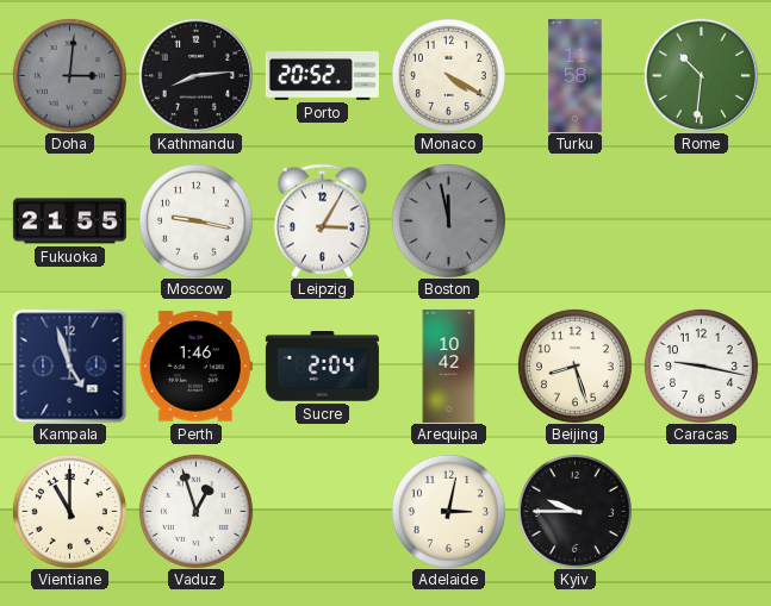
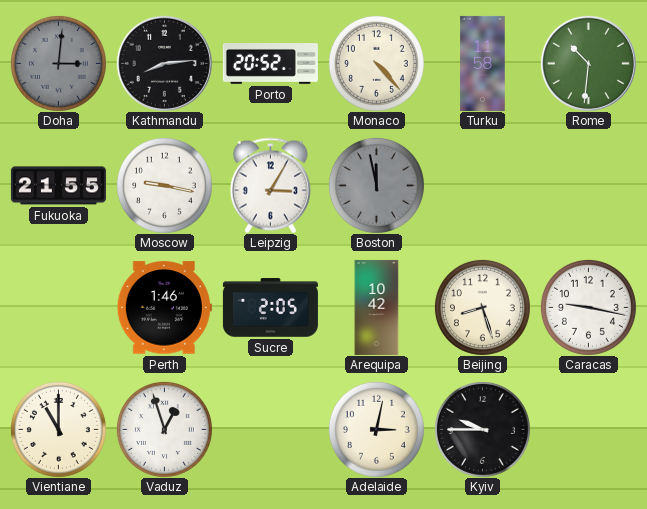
Monaco: 4:20 -> 4:23
Kampala: 4:57 -> none
Sucre: 2:04 -> 2:05
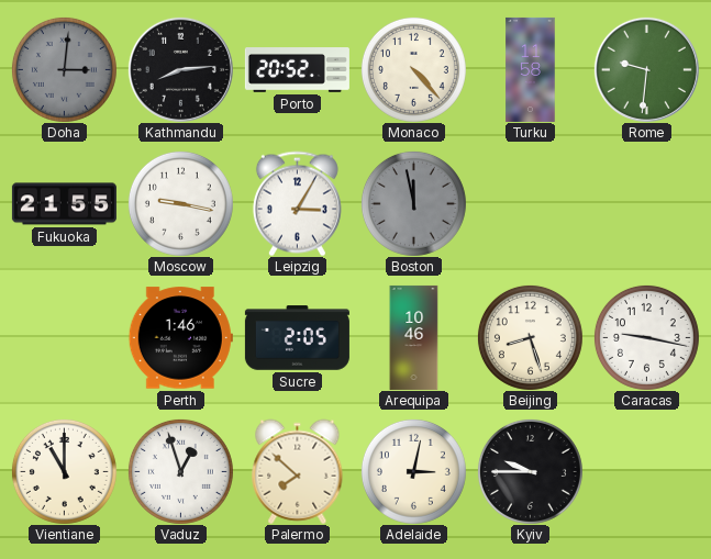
Rome: 10:31 -> 9:31
Arequipa: 10:42 -> 10:46
Palermo: none -> 7:52
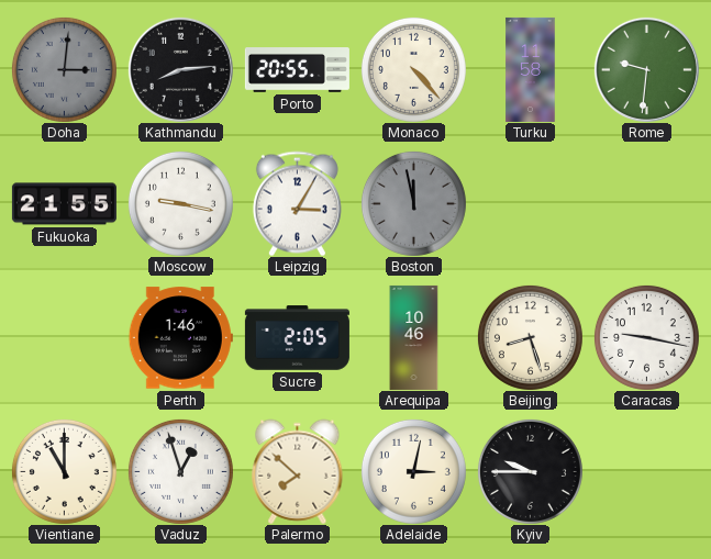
Porto: 20:52 -> 20:55
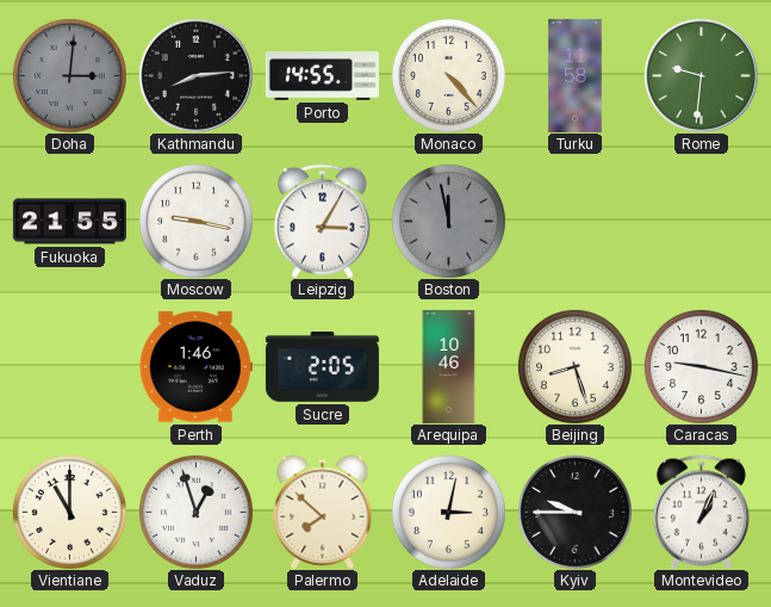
Porto: 20:55 -> 14:55
Montevideo: none -> 1:04
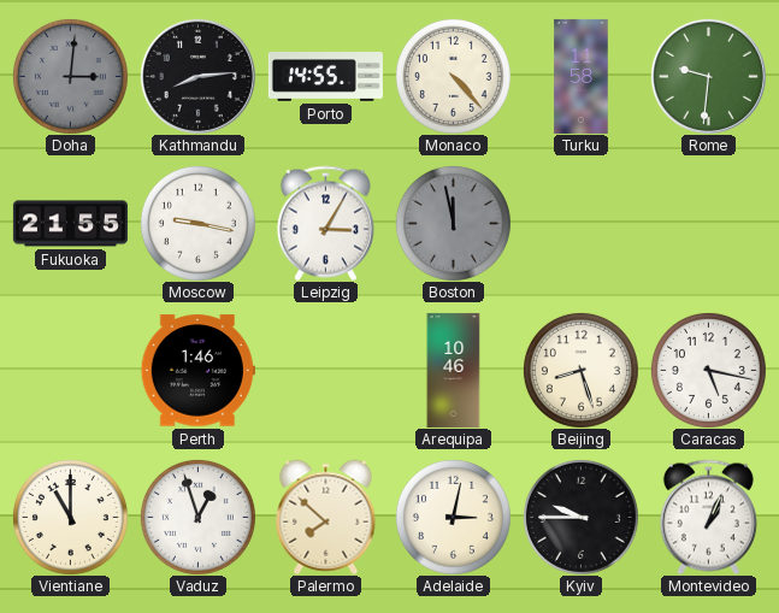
Sucre: 2:05 -> none
Caracas: 9:17 -> 5:17
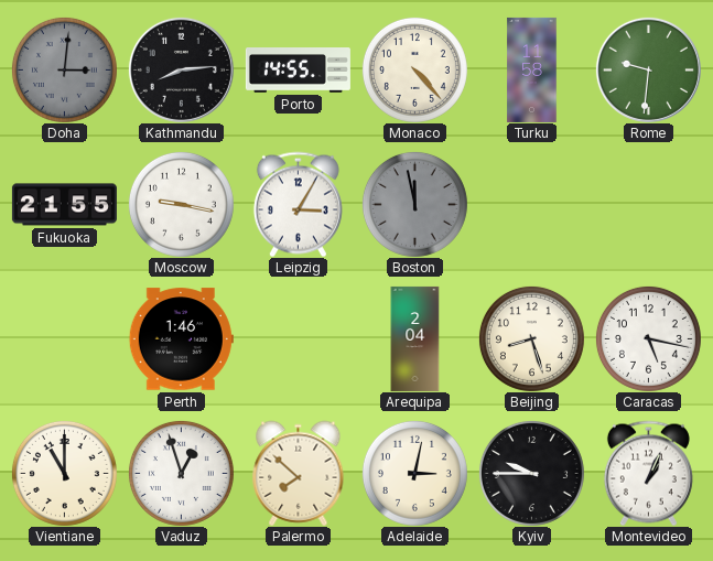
Arequipa: 10:46 -> 2:04
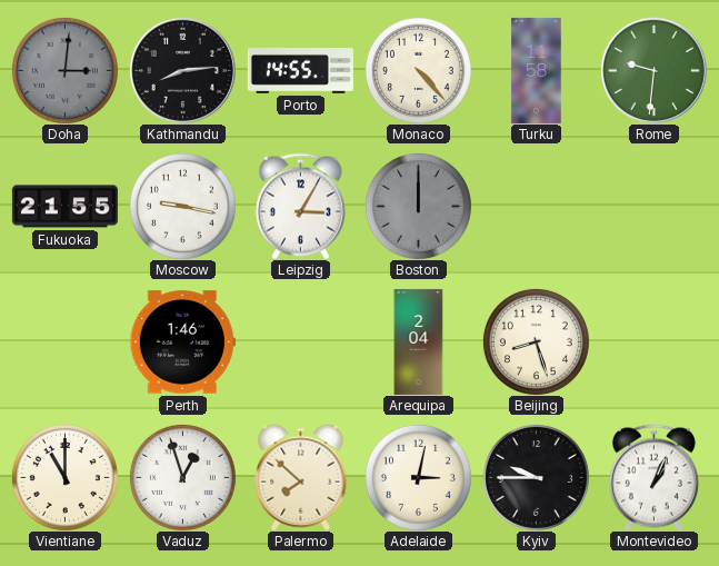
Boston: 11:58 -> 12:00
Caracas: 5:17 -> none
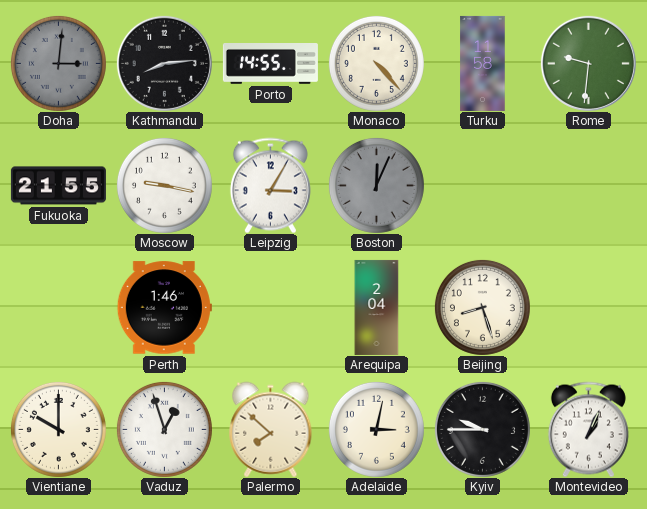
Boston: 12:00 -> 12:04
Vientiane: 11:00 -> 10:00
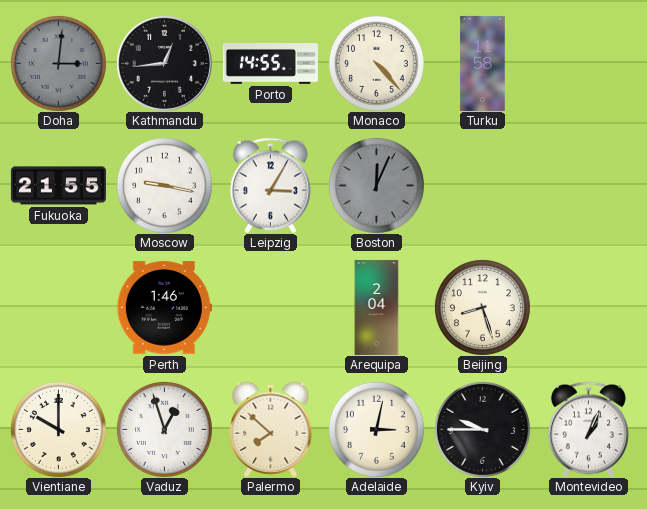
Kathmandu: 8:14 -> 12:44
Rome: 9:31 -> none
